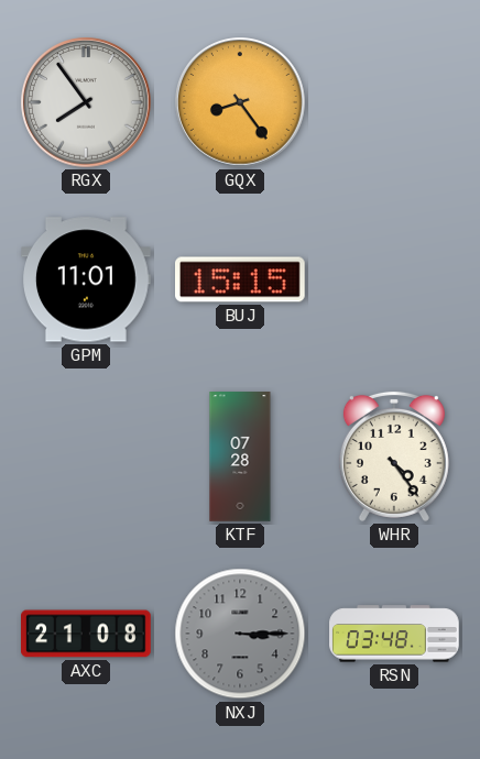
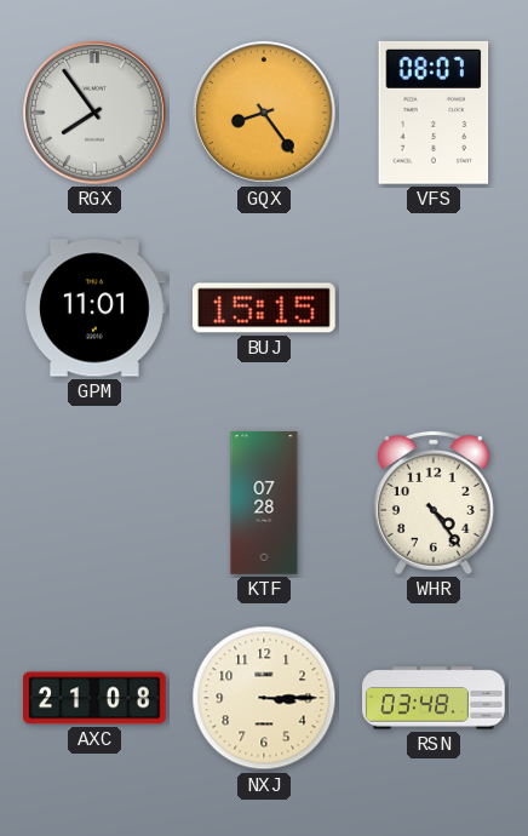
VFS: none -> 08:07
NXJ dial: grey -> cream
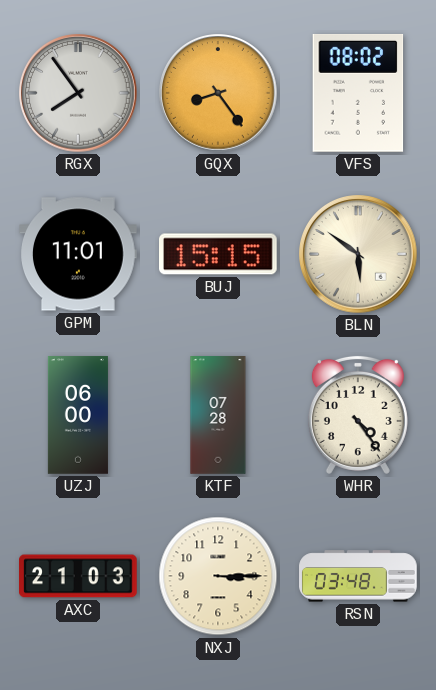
VFS: 08:07 -> 08:02
BLN: none -> 5:51
UZJ: none -> 06:00
AXC: 21:08 -> 21:03
